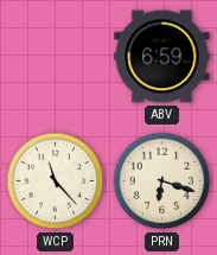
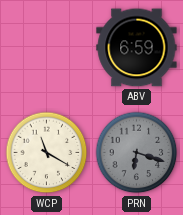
WCP: 11:23 -> 11:20
PRN dial: cream -> grey
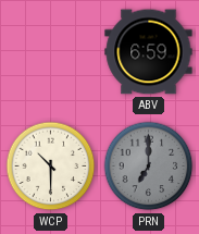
WCP: 11:20 -> 10:30
PRN: 6:18 -> 7:00
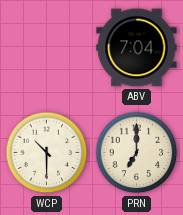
ABV: 6:59 -> 7:04
PRN dial: grey -> cream
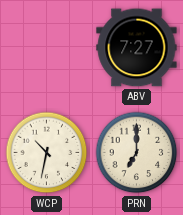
ABV: 7:04 -> 7:27
WCP: 10:30 -> 10:32
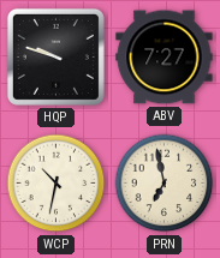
HQP: none -> 9:48
PRN: 7:00 -> 6:58
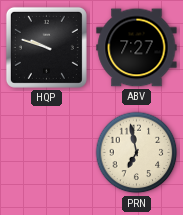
WCP: 10:32 -> none
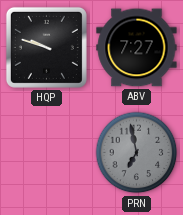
PRN dial: cream -> grey
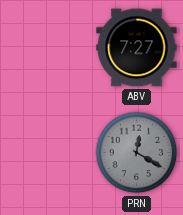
HQP: 9:48 -> none
PRN: 6:58 -> 12:20
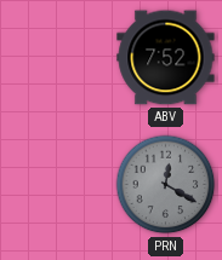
ABV: 7:27 -> 7:52
